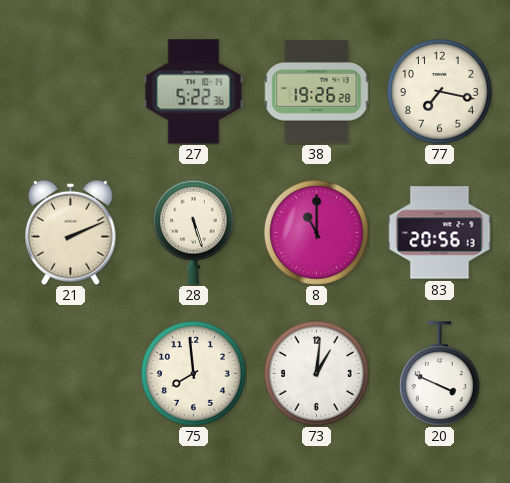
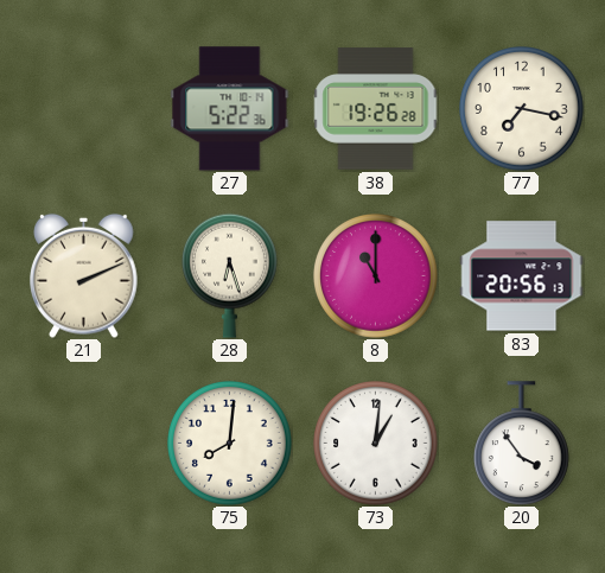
28: 5:27 -> 6:27
75: 7:59 -> 8:01
20: 3:49 -> 3:54
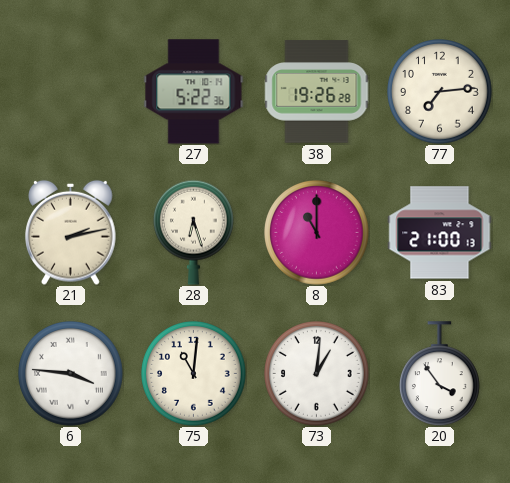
77: 7:17 -> 7:14
21: 2:11 -> 2:13
83: 20:56 -> 21:00
6: none -> 3:46
75: 8:01 -> 11:01
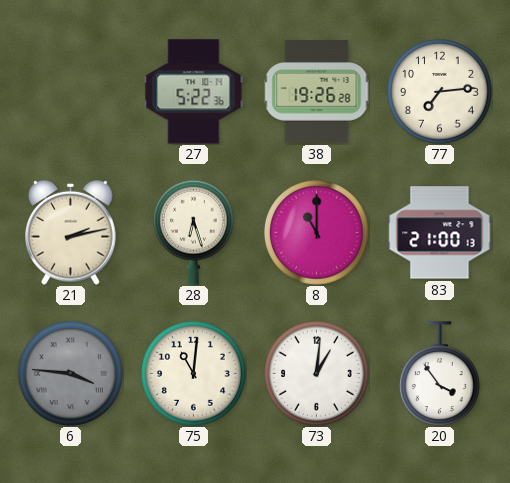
6 dial: white -> grey
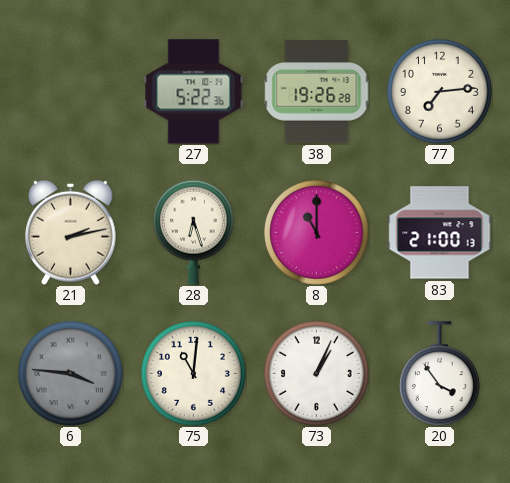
73: 1:01 -> 1:04
